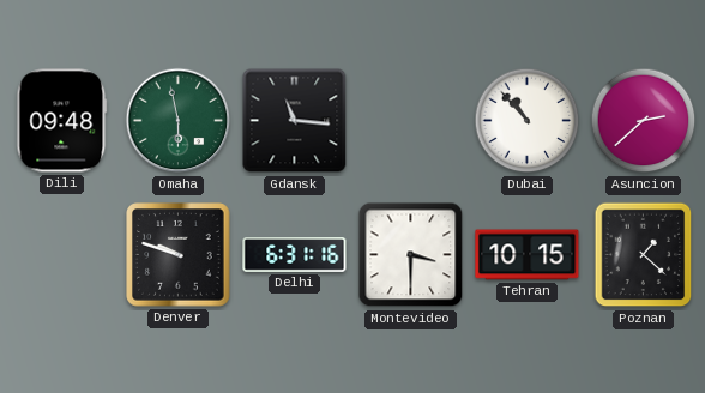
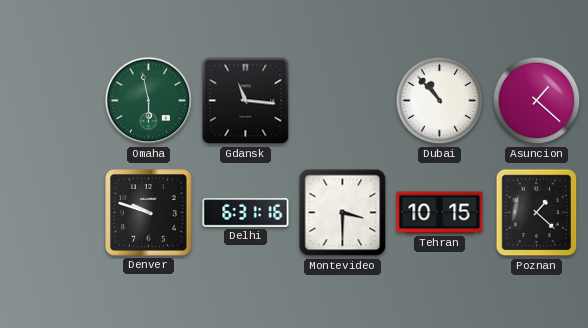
Dili: 09:48 -> none
Asuncion: 2:38 -> 1:22
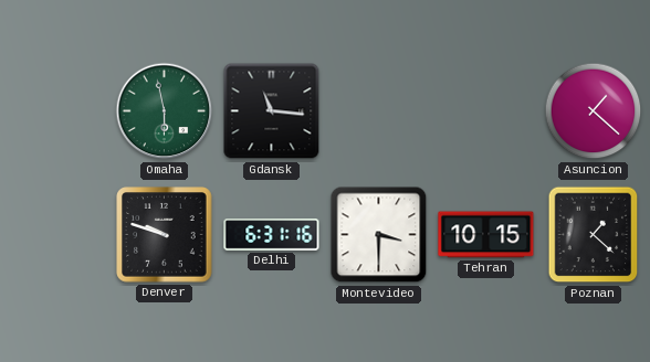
Dubai: 10:53 -> none
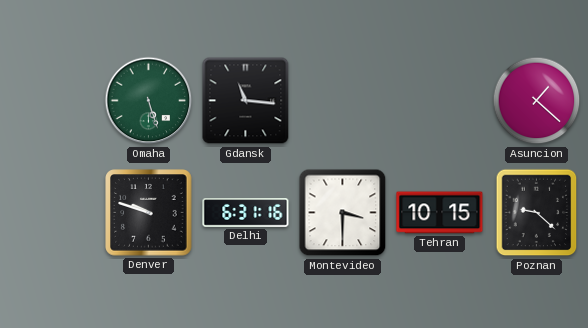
Omaha: 5:58 -> 5:27
Poznan: 1:22 -> 9:22
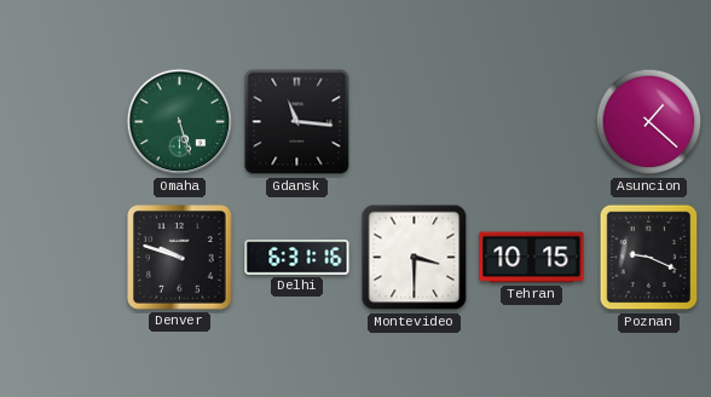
Poznan: 9:22 -> 9:19
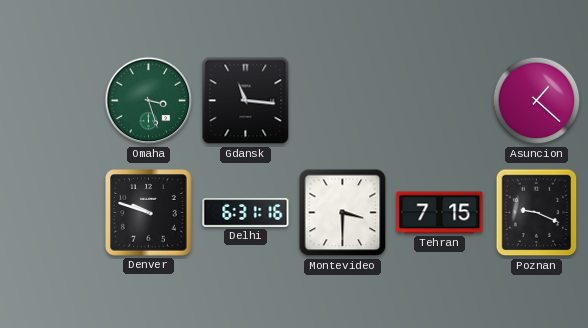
Omaha: 5:27 -> 3:27
Tehran: 10:15 -> 7:15
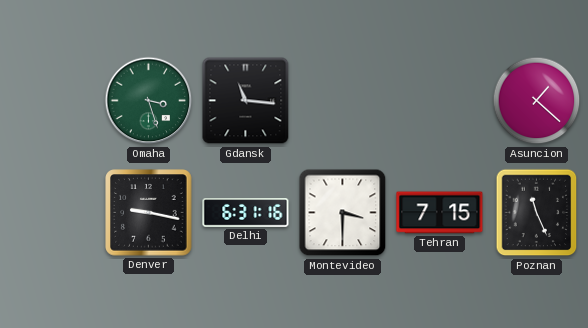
Denver: 9:48 -> 9:17
Poznan: 9:19 -> 11:26
